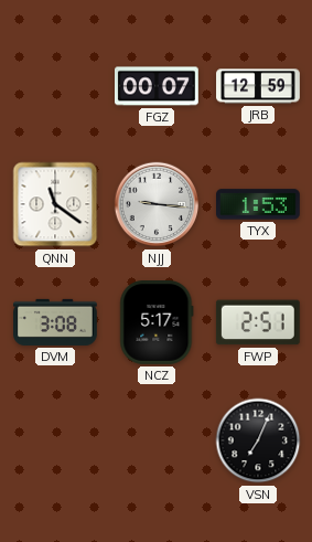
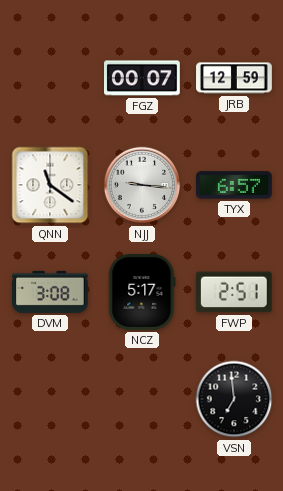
TYX: 1:53 -> 6:57
VSN: 7:04 -> 6:59
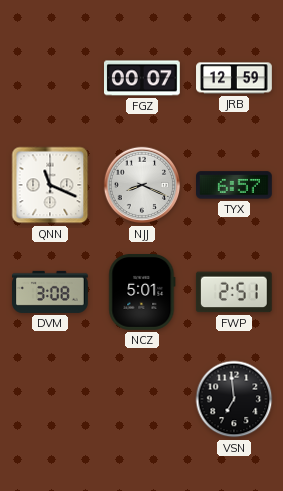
QNN: 11:21 -> 11:19
NJJ: 9:16 -> 8:19
NCZ: 5:17 -> 5:01
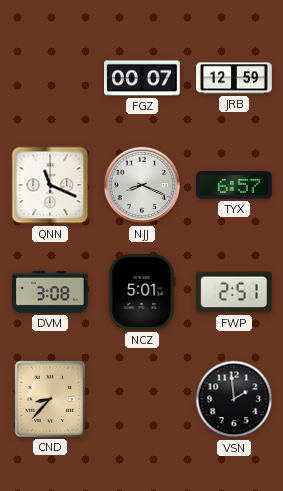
CND: none -> 8:37
VSN: 6:59 -> 1:59
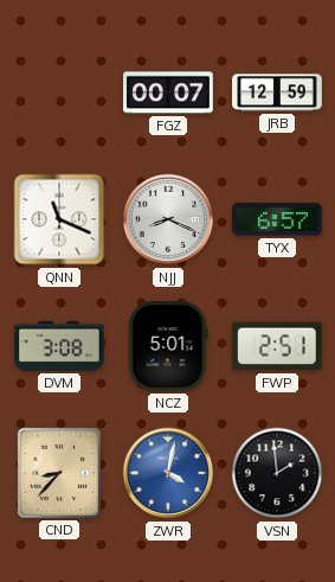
ZWR: none -> 4:02
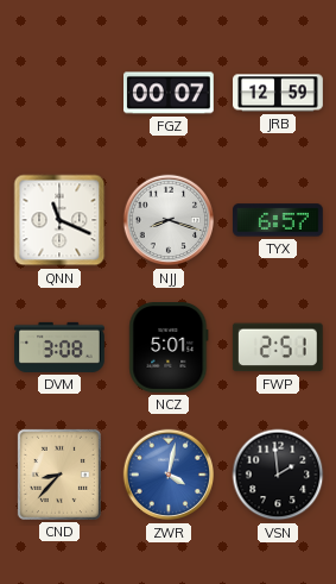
NJJ: 8:19 -> 8:18
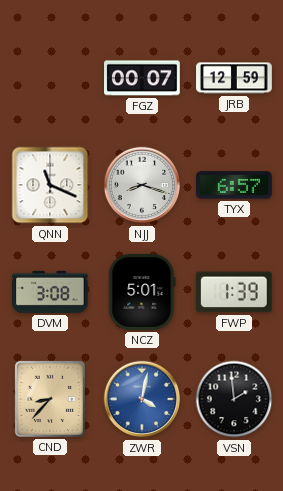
FWP: 2:51 -> 1:39
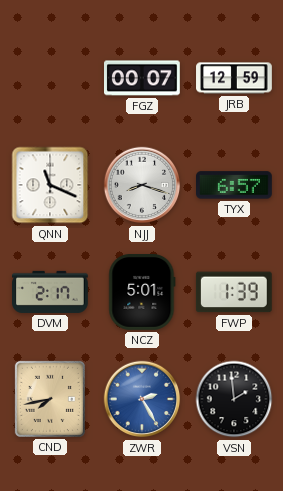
DVM: 3:08 -> 2:17
CND: 8:37 -> 7:43
ZWR: 4:02 -> 2:25
